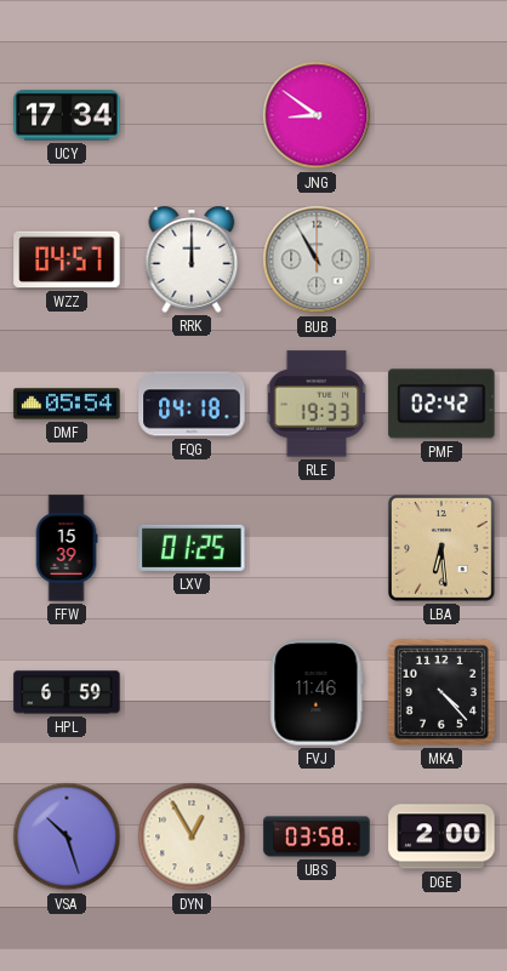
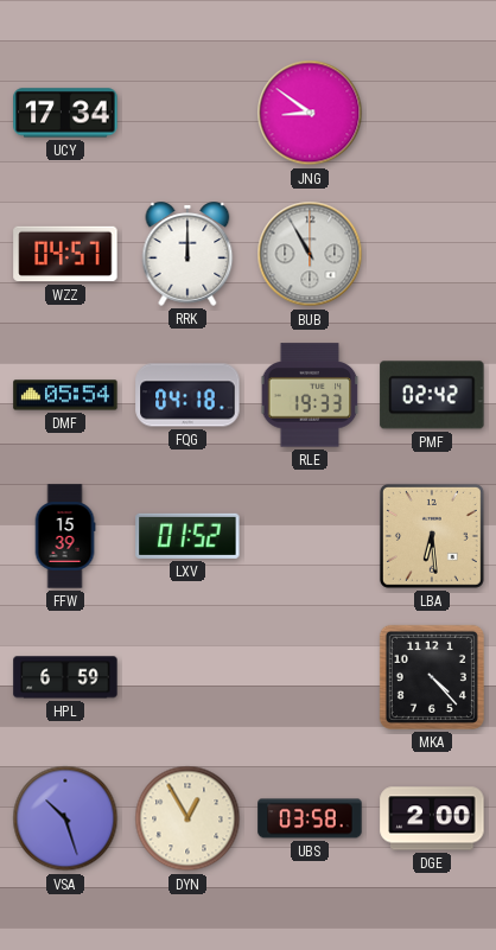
LXV: 01:25 -> 01:52
FVJ: 11:46 -> none
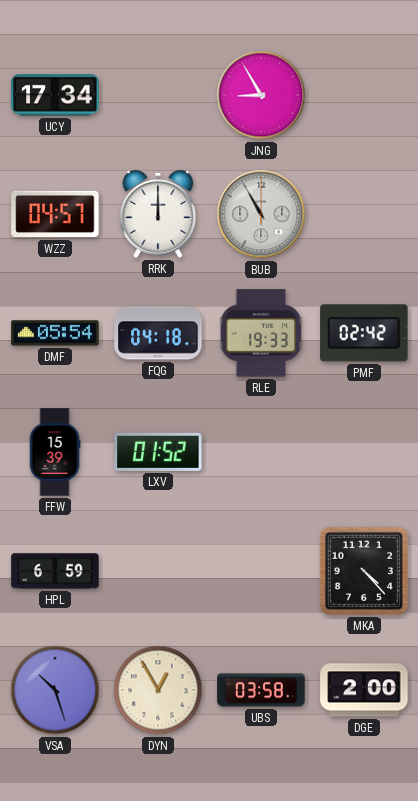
JNG: 8:51 -> 8:55
LBA: 6:29 -> none
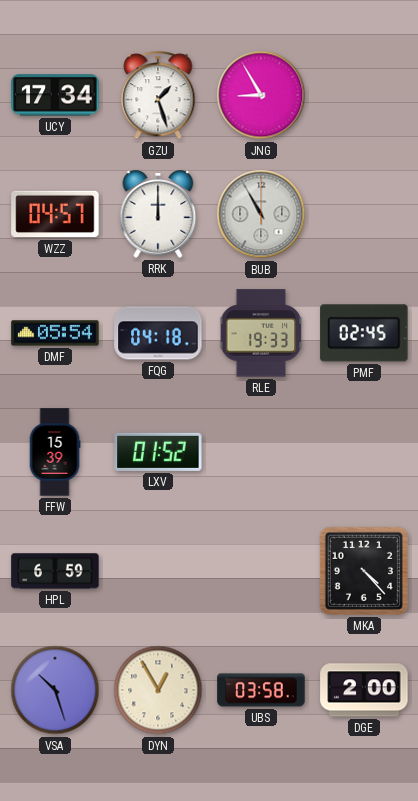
GZU: none -> 1:27
PMF: 02:42 -> 02:45
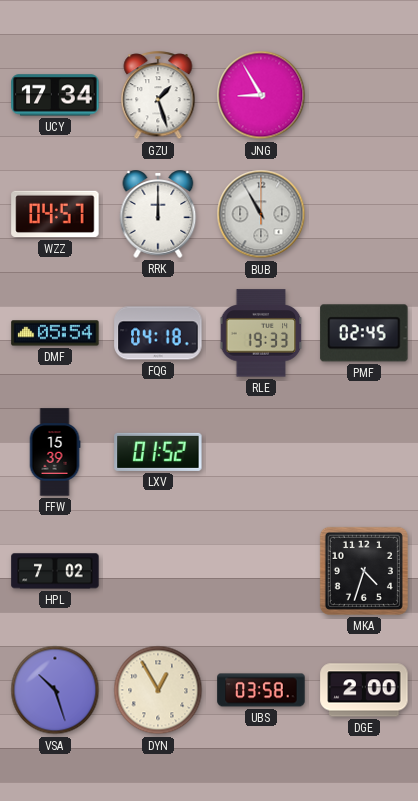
HPL: 6:59 -> 7:02
MKA: 4:23 -> 4:33
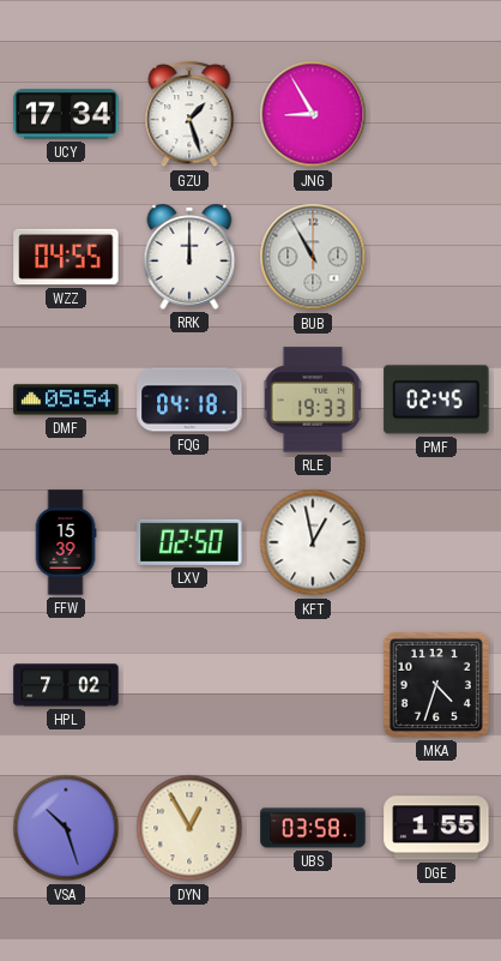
WZZ: 04:57 -> 04:55
LXV: 01:52 -> 02:50
KFT: none -> 12:58
DGE: 2:00 -> 1:55
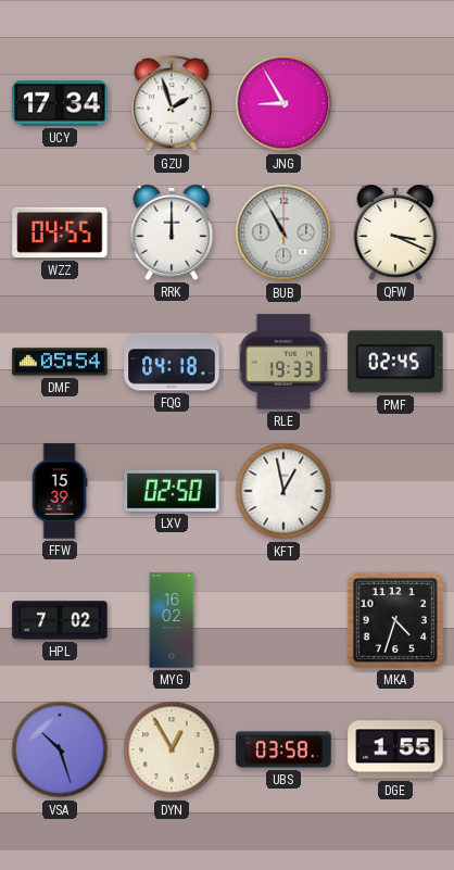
GZU: 1:27 -> 1:57
QFW: none -> 3:19
MYG: none -> 16:02
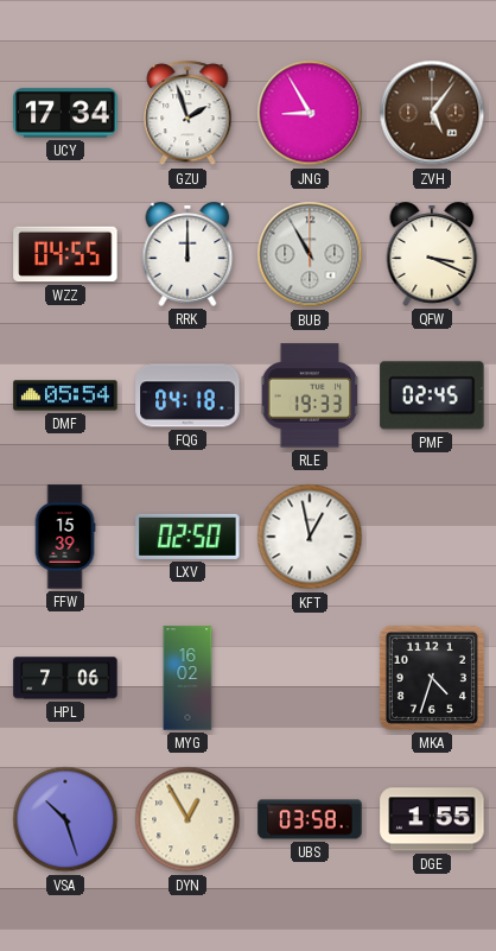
ZVH: none -> 5:06
HPL: 7:02 -> 7:06
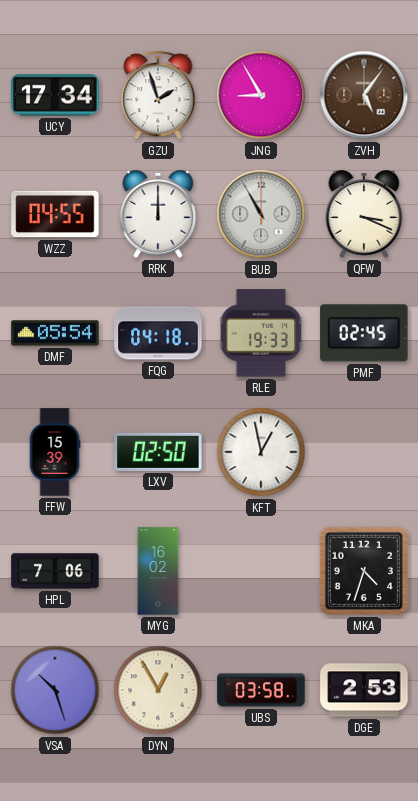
DGE: 1:55 -> 2:53
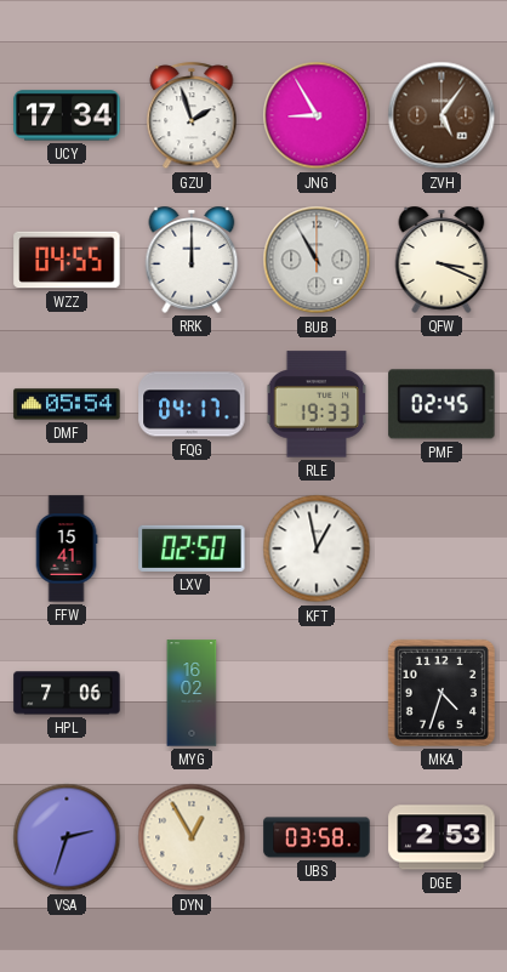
FQG: 04:18 -> 04:17
FFW: 15:39 -> 15:41
VSA: 10:27 -> 2:33
